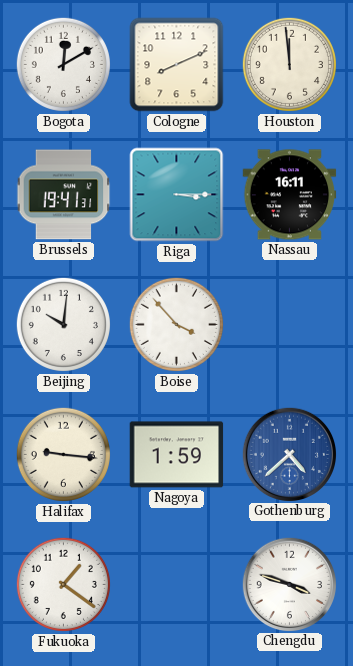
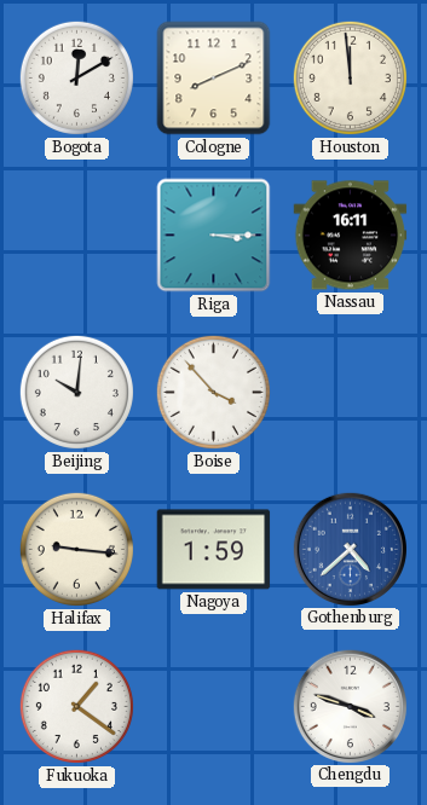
Brussels: 19:41 -> none
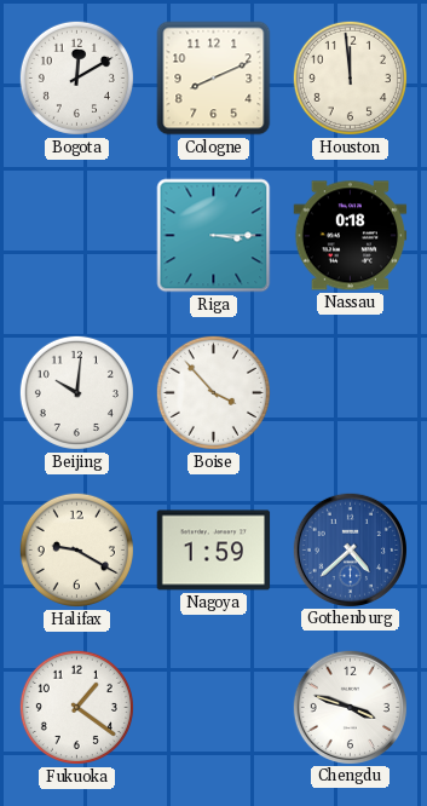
Nassau: 16:11 -> 0:18
Halifax: 9:16 -> 9:20
